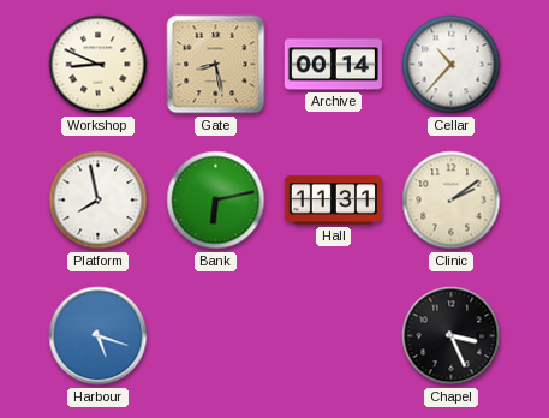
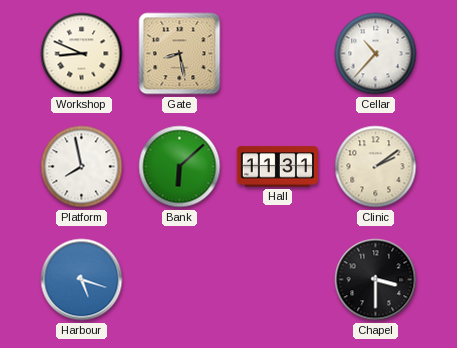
Archive: 00:14 -> none
Bank: 6:13 -> 6:08
Chapel: 3:26 -> 3:30
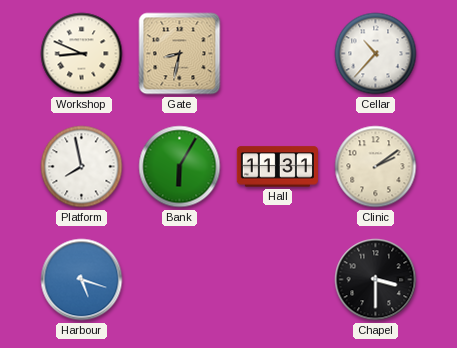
Gate: 8:28 -> 8:32
Bank: 6:08 -> 6:05
